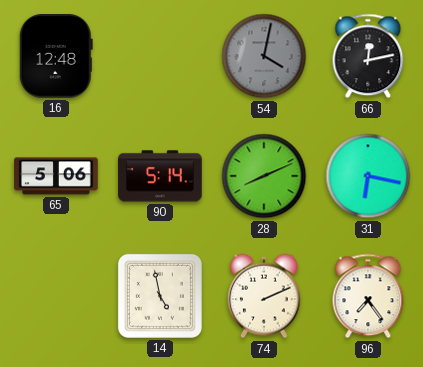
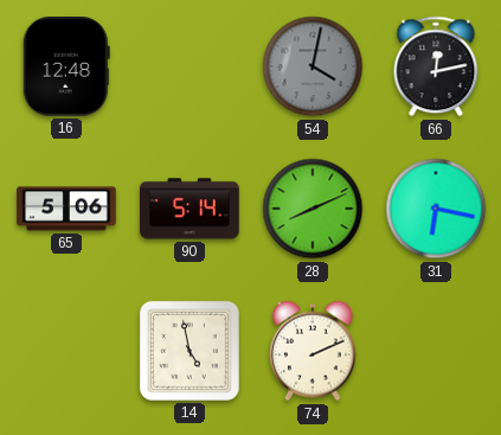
96: 7:24 -> none
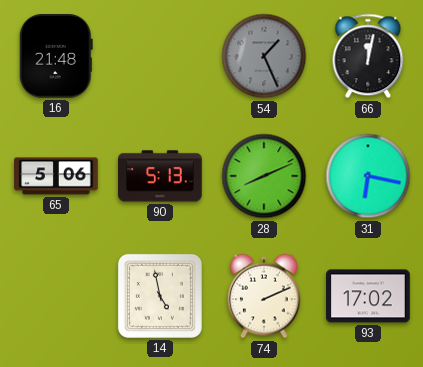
16: 12:48 -> 21:48
54: 4:02 -> 1:26
66: 12:13 -> 12:02
90: 5:14 -> 5:13
93: none -> 17:02
